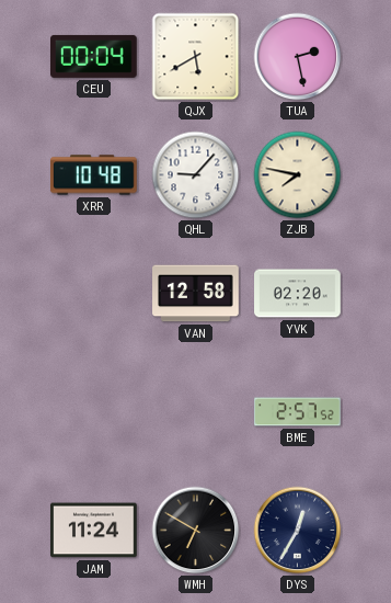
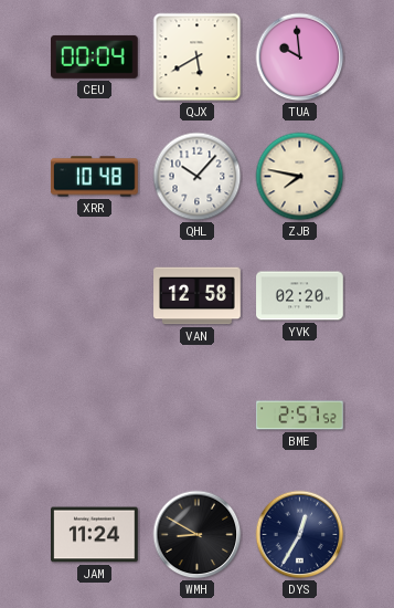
TUA: 2:28 -> 9:59
QHL: 9:07 -> 10:07
WMH: 6:50 -> 8:50
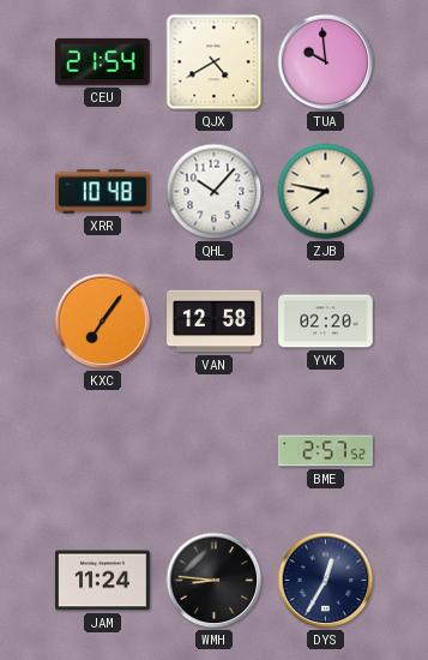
CEU: 00:04 -> 21:54
QJX: 5:40 -> 4:40
KXC: none -> 7:06
WMH: 8:50 -> 8:46
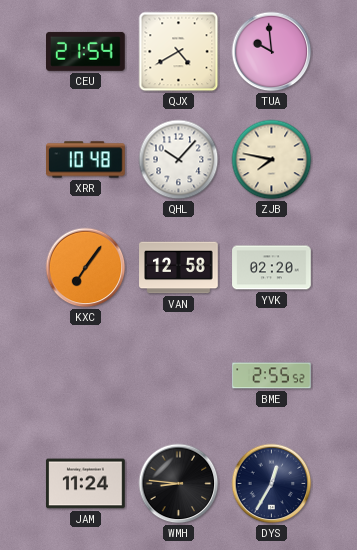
BME: 2:57 -> 2:55
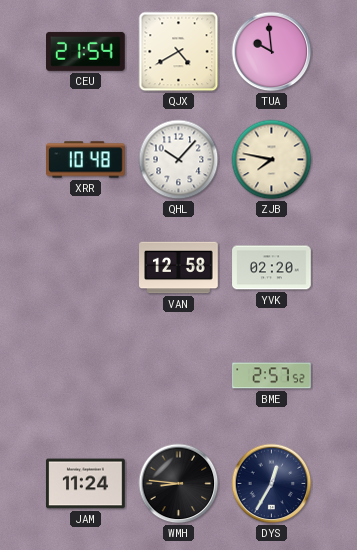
KXC: 7:06 -> none
BME: 2:55 -> 2:57
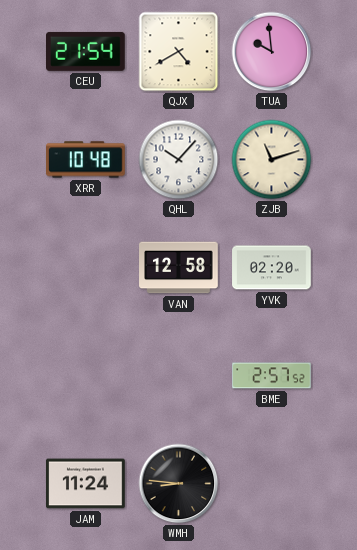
ZJB: 7:47 -> 11:12
DYS: 12:35 -> none
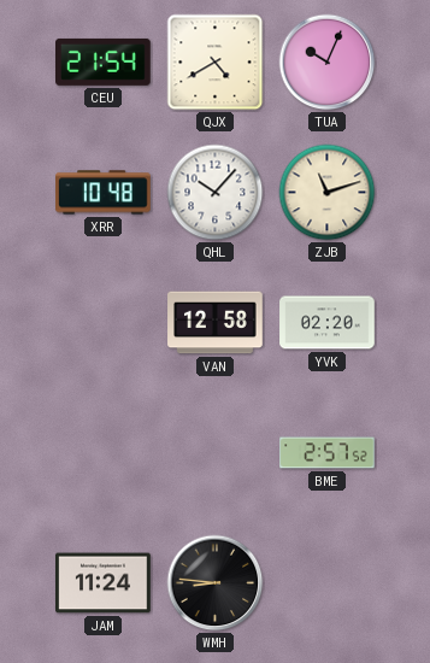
TUA: 9:59 -> 10:04
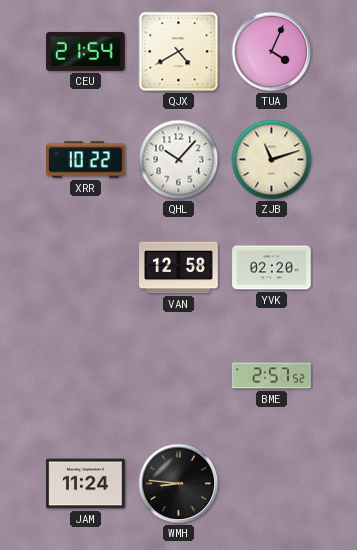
TUA: 10:04 -> 4:04
XRR: 10:48 -> 10:22
